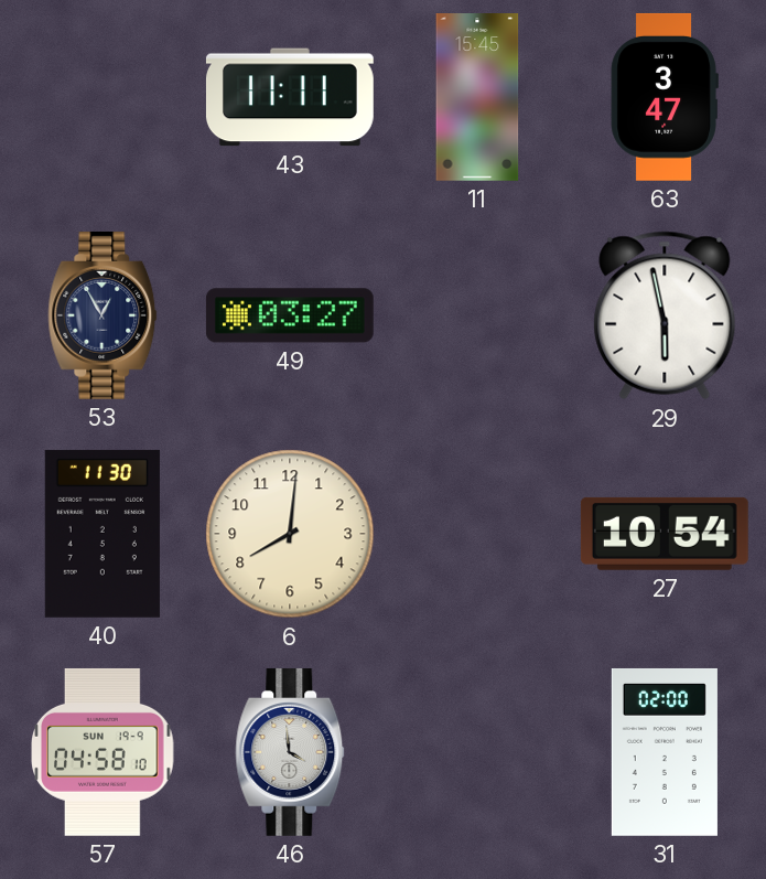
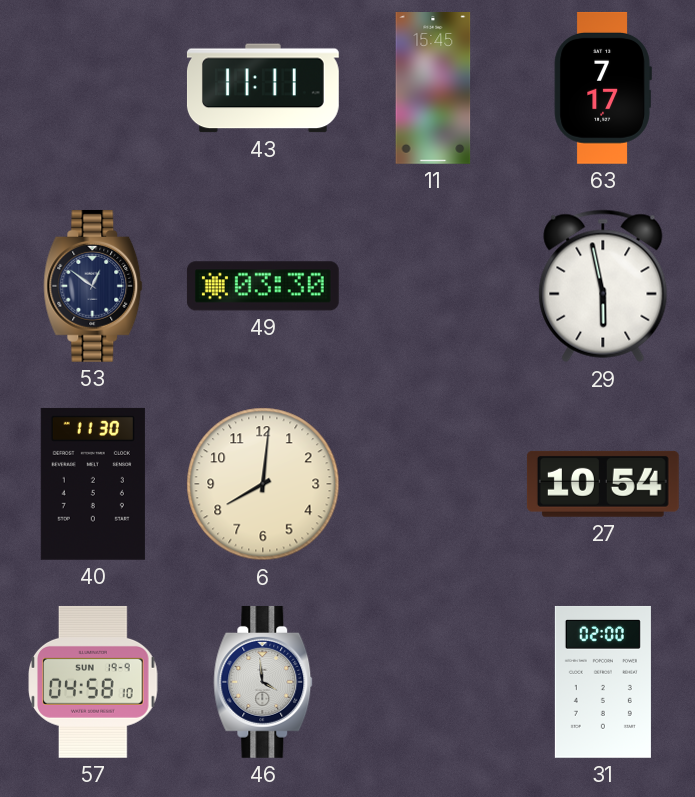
63: 3:47 -> 7:17
53: 12:55 -> 12:51
49: 03:27 -> 03:30
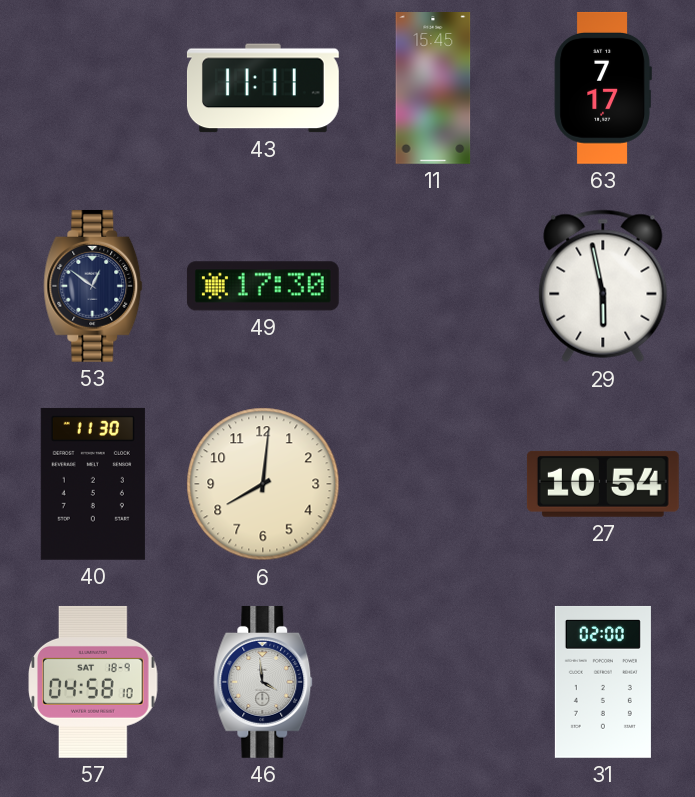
49: 03:30 -> 17:30
57 date: SUN 19-9 -> SAT 18-9
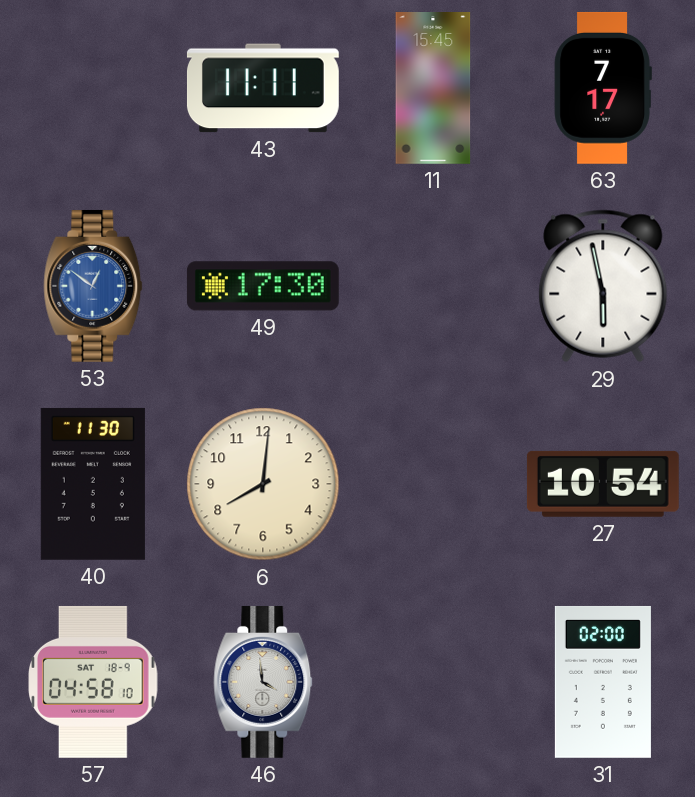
53 dial: navy -> blue
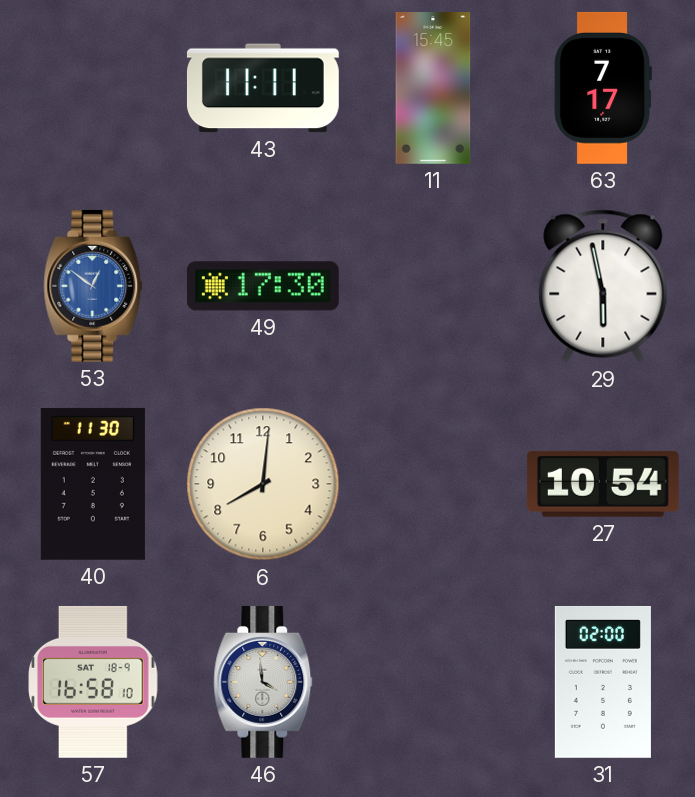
57: 04:58 -> 16:58
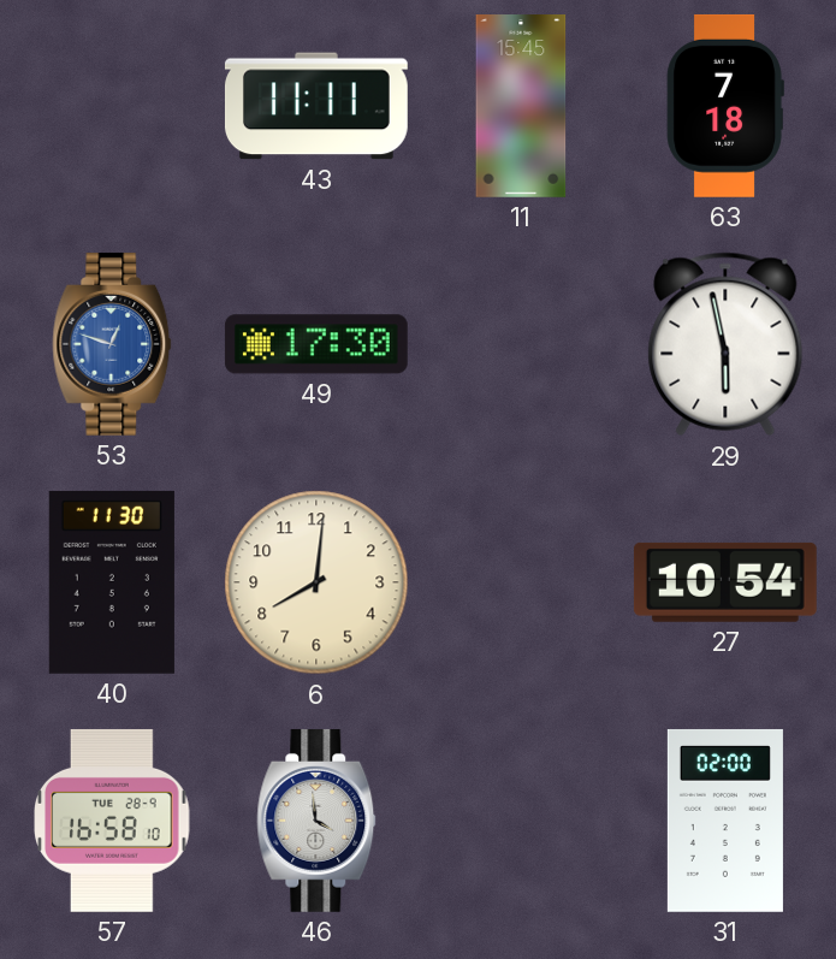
63: 7:17 -> 7:18
53: 12:51 -> 12:48
57 date: SAT 18-9 -> TUE 28-9
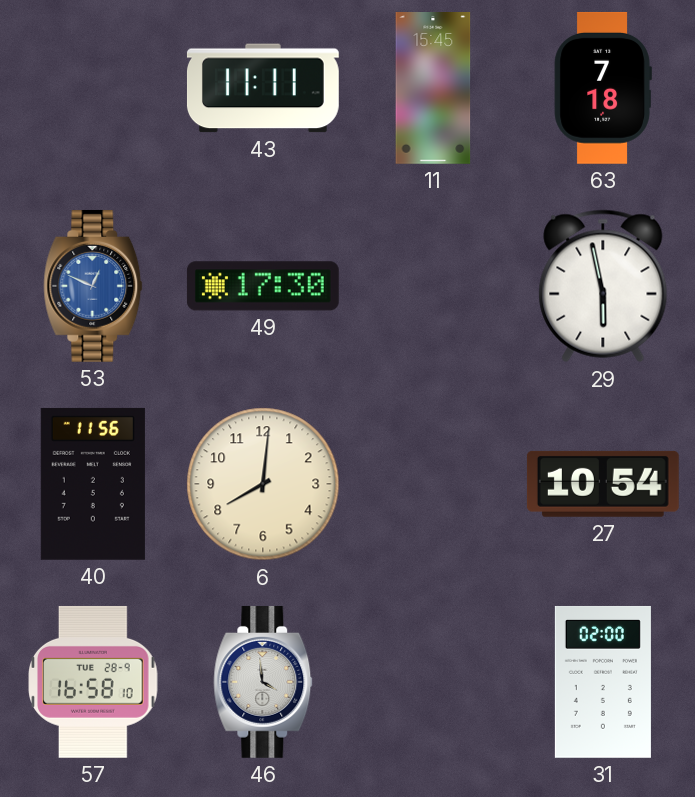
53: 12:48 -> 12:49
40: 11:30 -> 11:56
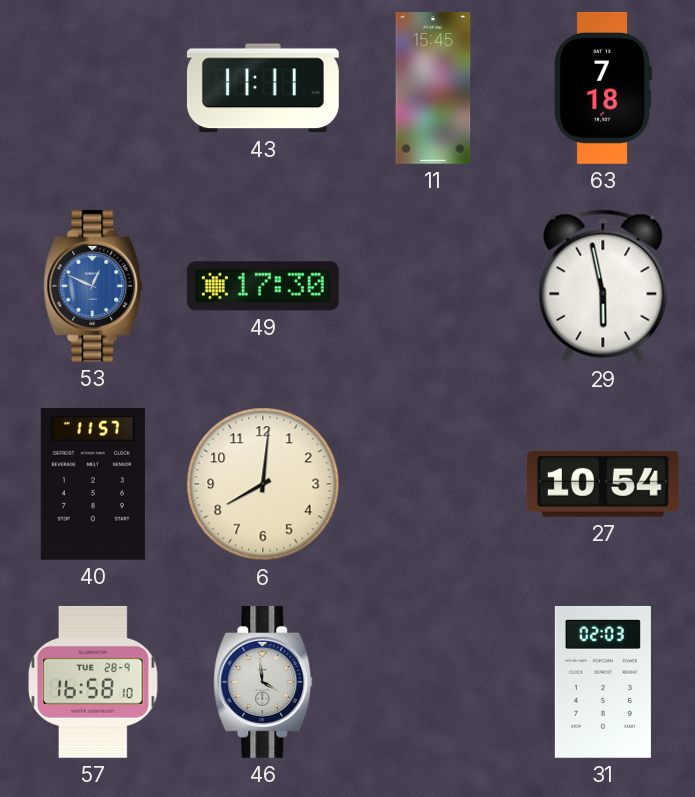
40: 11:56 -> 11:57
31: 02:00 -> 02:03
